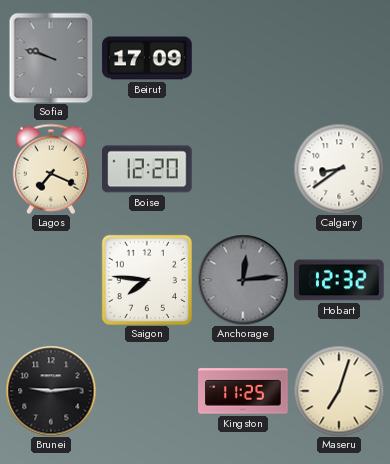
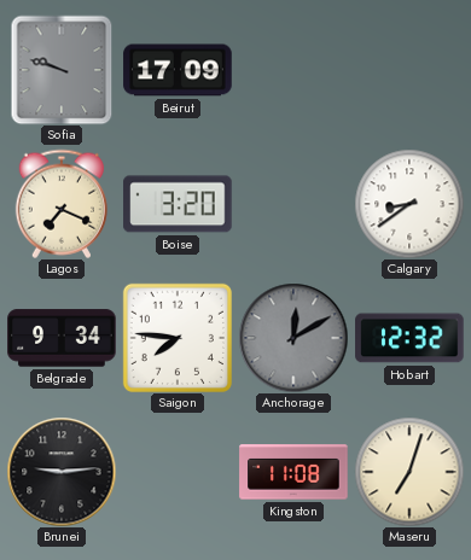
Boise: 12:20 -> 3:20
Belgrade: none -> 9:34
Anchorage: 12:14 -> 12:10
Kingston: 11:25 -> 11:08
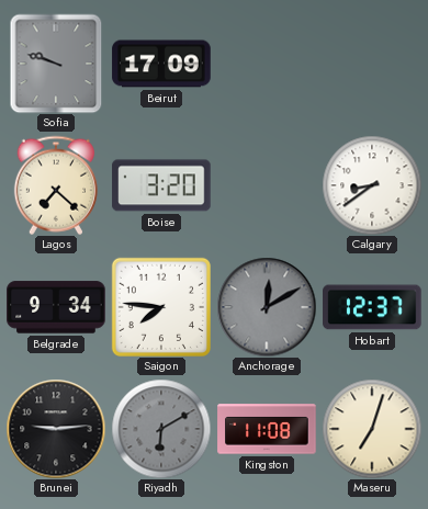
Lagos: 7:19 -> 7:22
Hobart: 12:32 -> 12:37
Riyadh: none -> 6:10
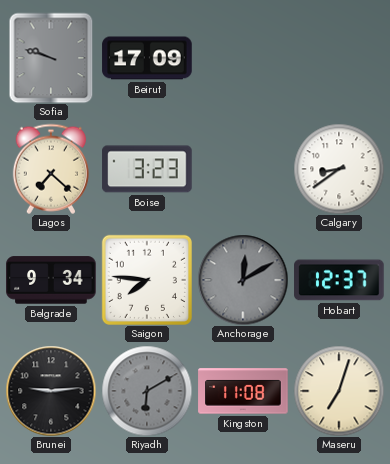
Boise: 3:20 -> 3:23
